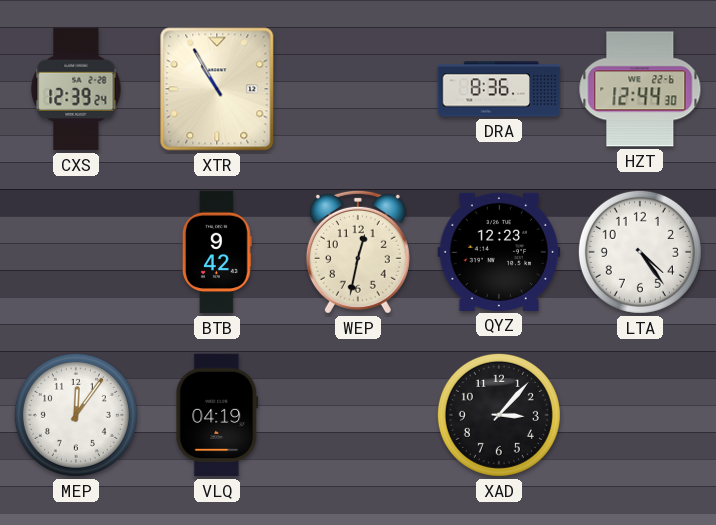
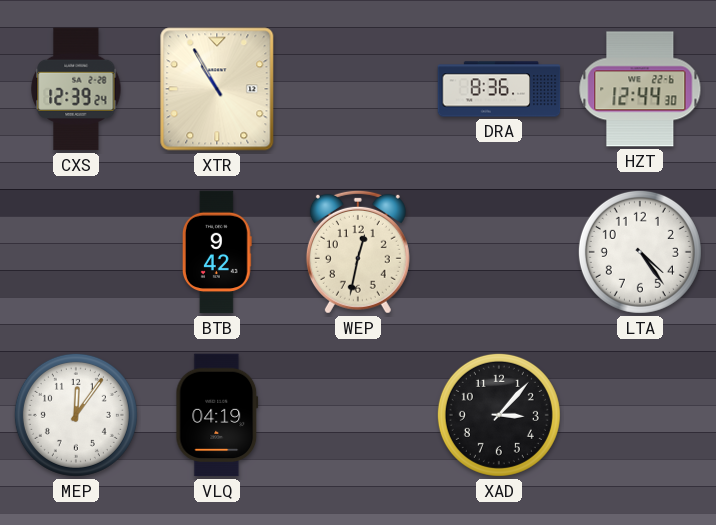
QYZ: 12:23 -> none
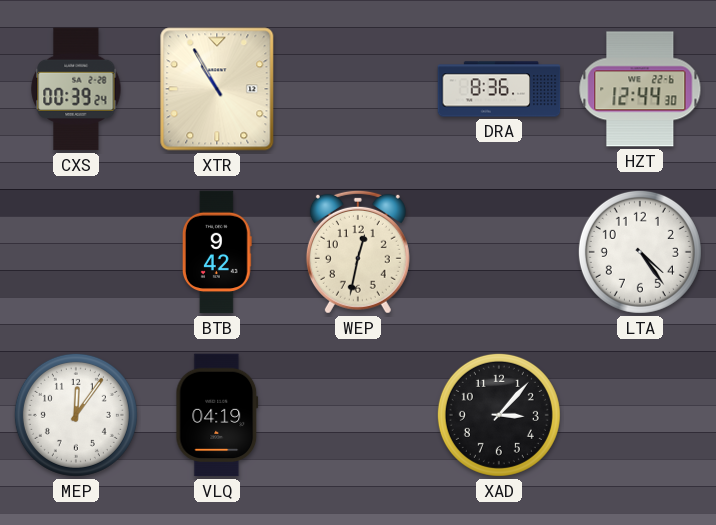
CXS: 12:39 -> 00:39
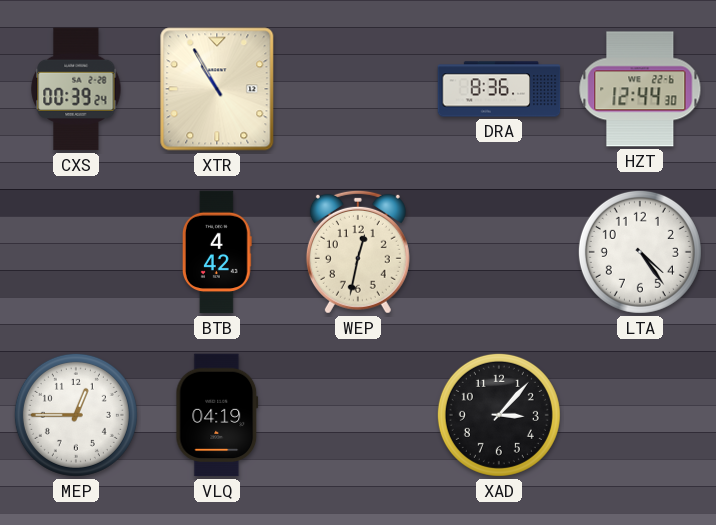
BTB: 9:42 -> 4:42
MEP: 12:06 -> 12:45
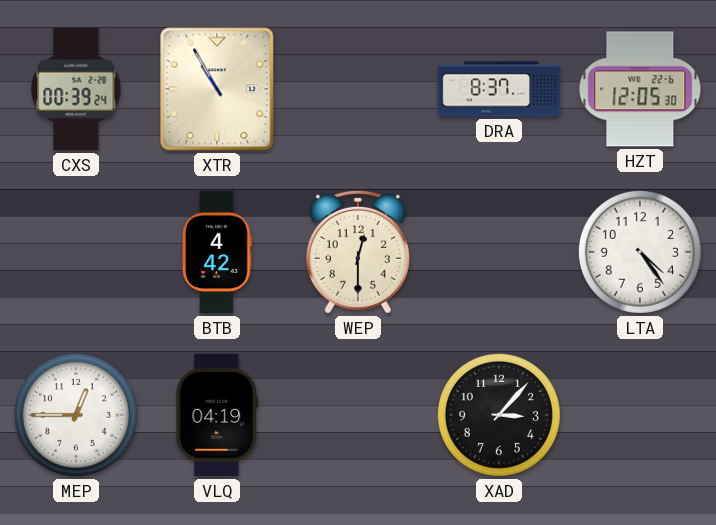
DRA: 8:36 -> 8:37
HZT: 12:44 -> 12:05
WEP: 12:32 -> 12:30
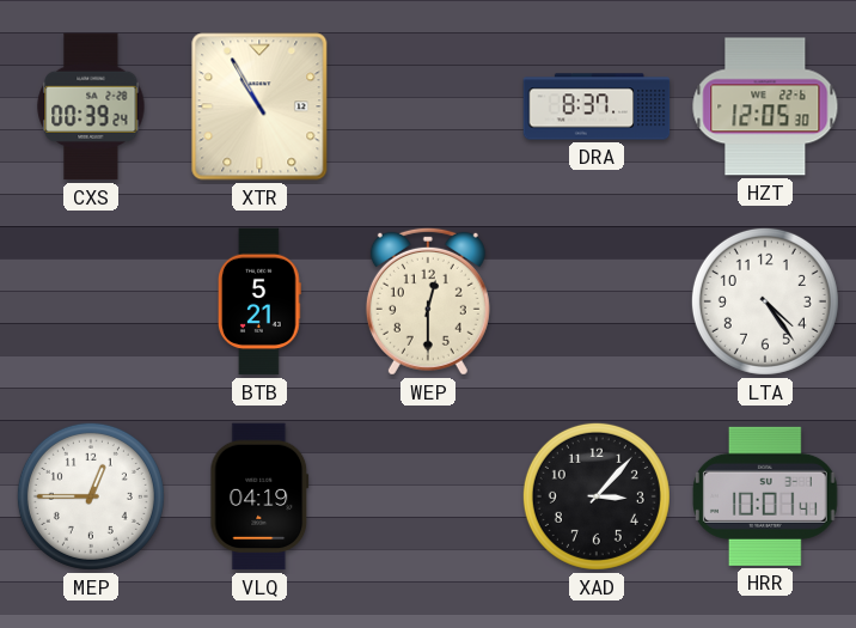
BTB: 4:42 -> 5:21
HRR: none -> 10:01
